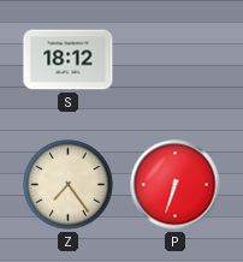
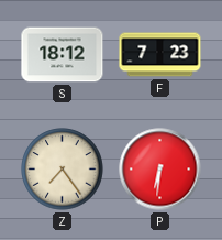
F: none -> 7:23
P: 6:33 -> 6:31
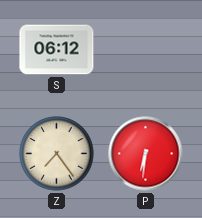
S: 18:12 -> 06:12
F: 7:23 -> none
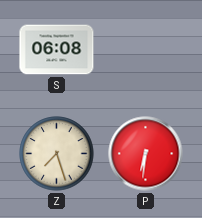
S: 06:12 -> 06:08
Z: 7:24 -> 7:27
